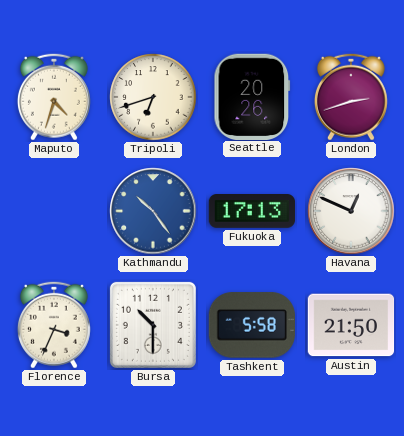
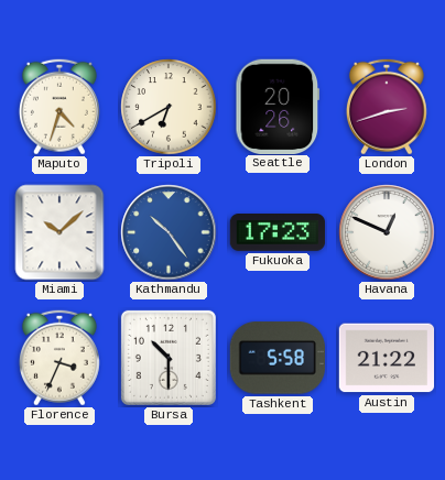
Tripoli: 6:42 -> 6:40
Miami: none -> 10:08
Fukuoka: 17:13 -> 17:23
Austin: 21:50 -> 21:22
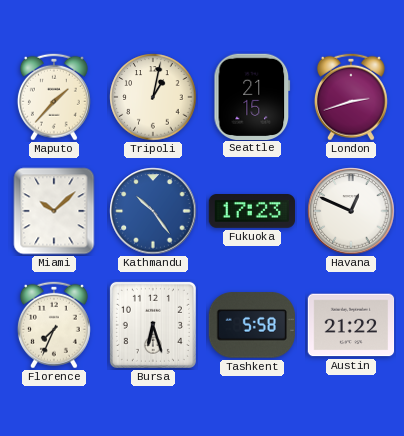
Maputo: 4:33 -> 1:37
Tripoli: 6:40 -> 1:02
Seattle: 20:26 -> 21:15
Florence: 3:34 -> 7:34
Bursa: 10:30 -> 6:27
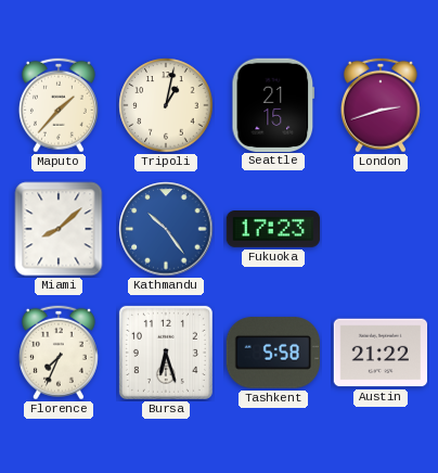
Miami: 10:08 -> 8:08
Havana: 12:49 -> none
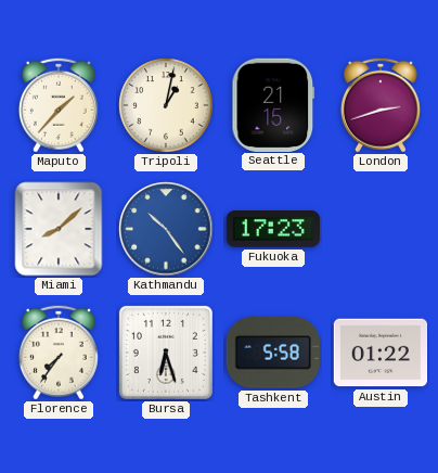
Florence: 7:34 -> 7:36
Austin: 21:22 -> 01:22
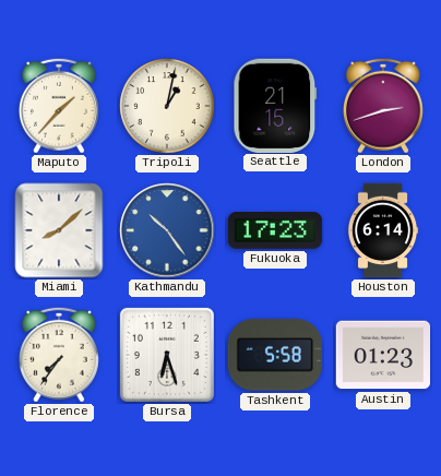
Houston: none -> 6:14
Austin: 01:22 -> 01:23
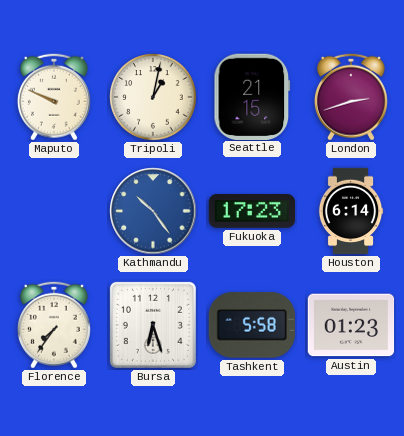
Maputo: 1:37 -> 9:49
Miami: 8:08 -> none
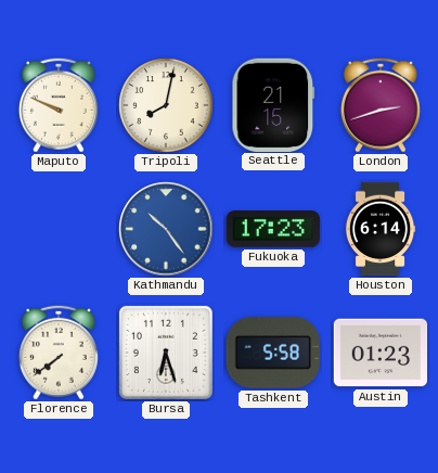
Tripoli: 1:02 -> 8:02
Florence: 7:36 -> 7:39
